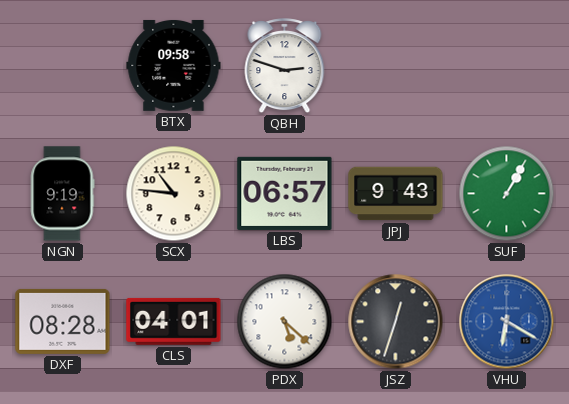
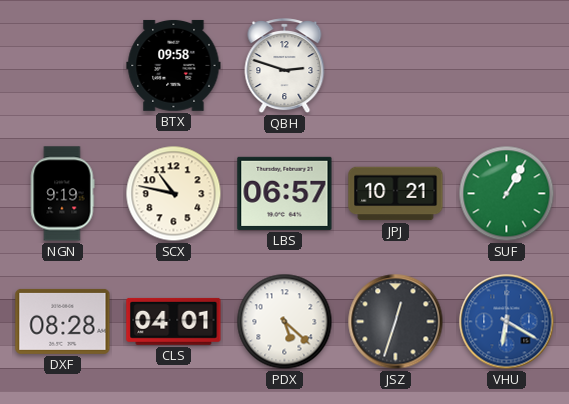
SCX: 10:46 -> 10:47
JPJ: 9:43 -> 10:21
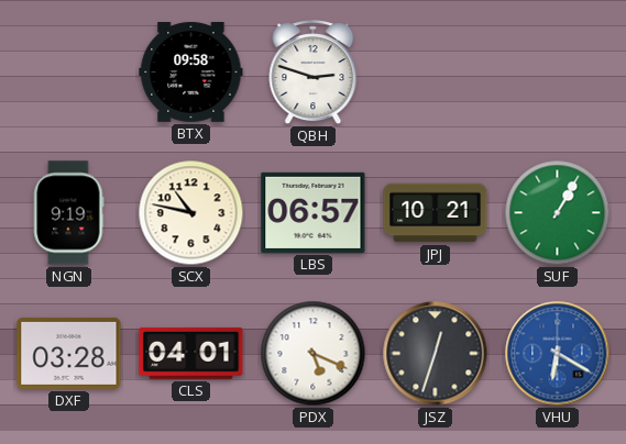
DXF: 08:28 -> 03:28
PDX: 5:22 -> 5:19
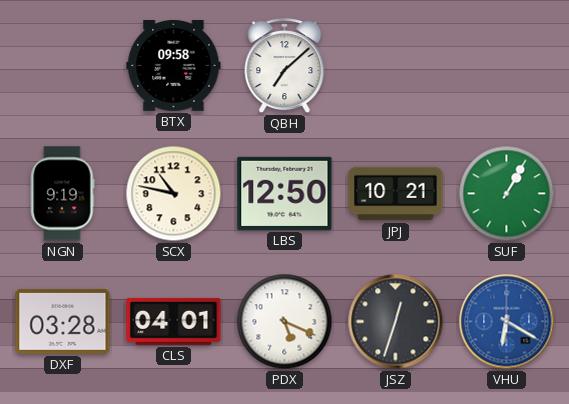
QBH: 2:48 -> 7:08
LBS: 06:57 -> 12:50
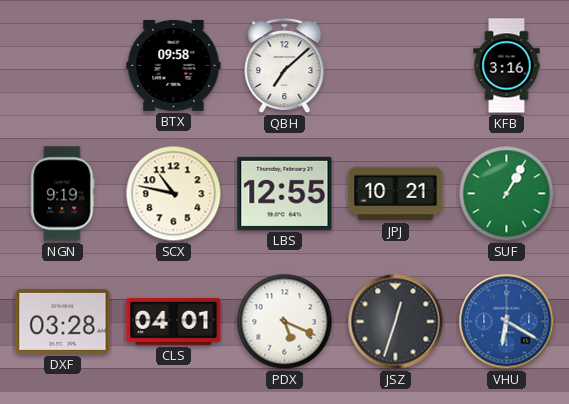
KFB: none -> 3:16
LBS: 12:50 -> 12:55
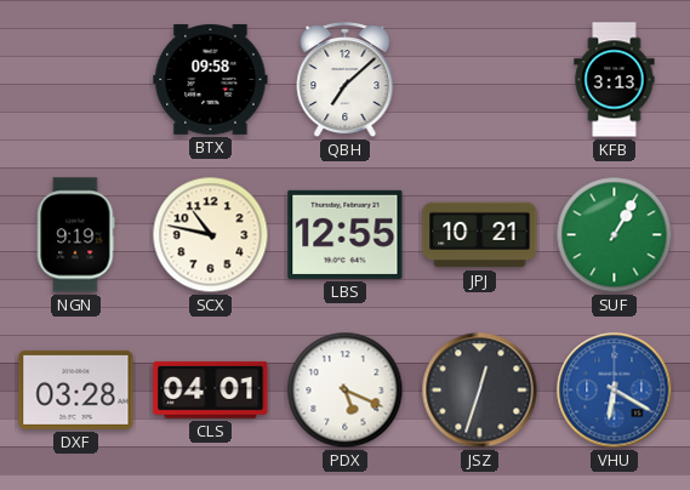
KFB: 3:16 -> 3:13
